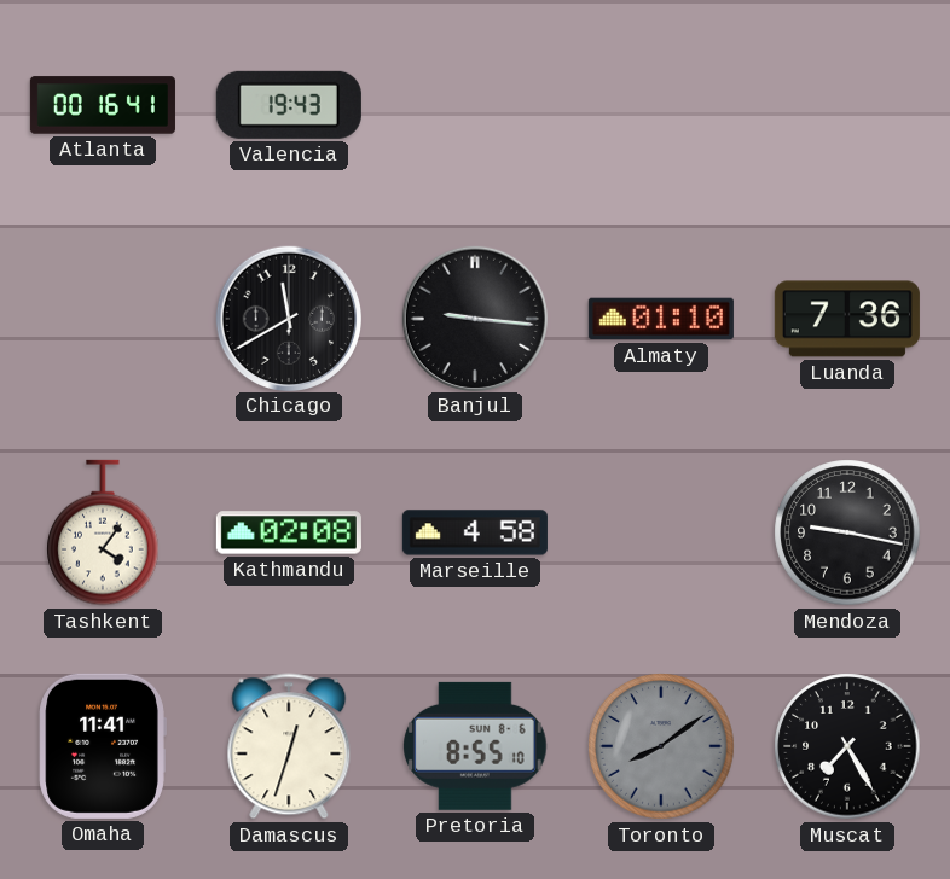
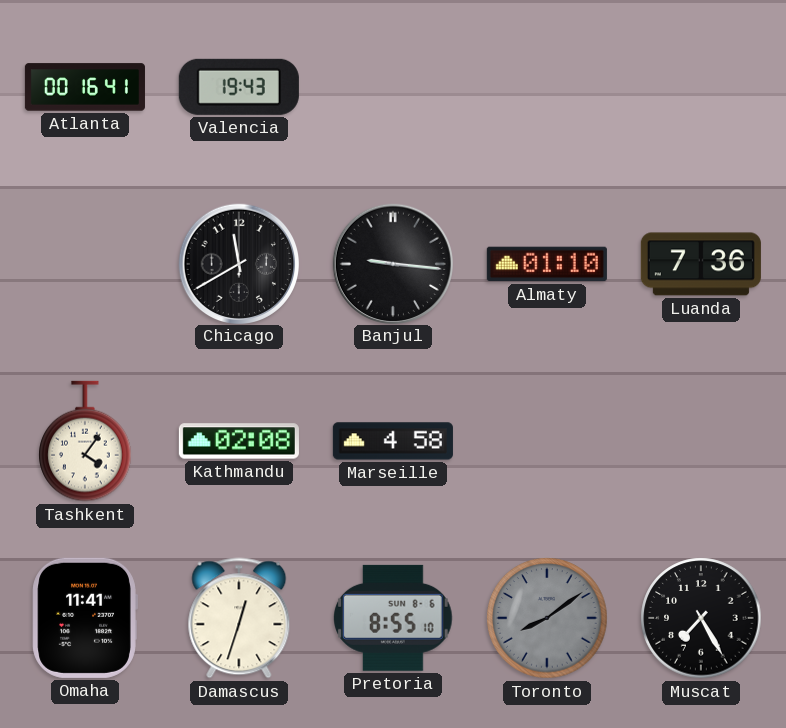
Mendoza: 9:17 -> none
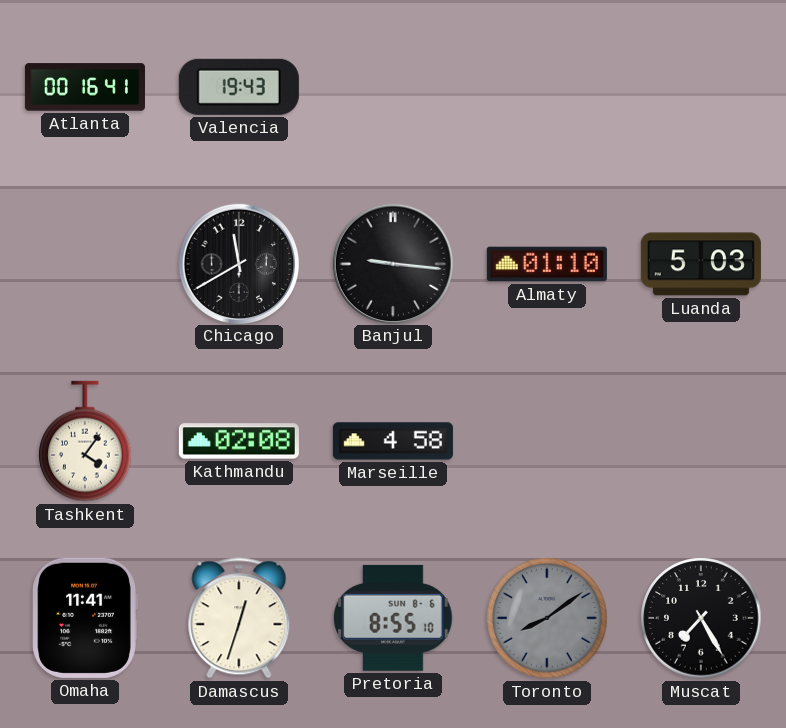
Luanda: 7:36 -> 5:03
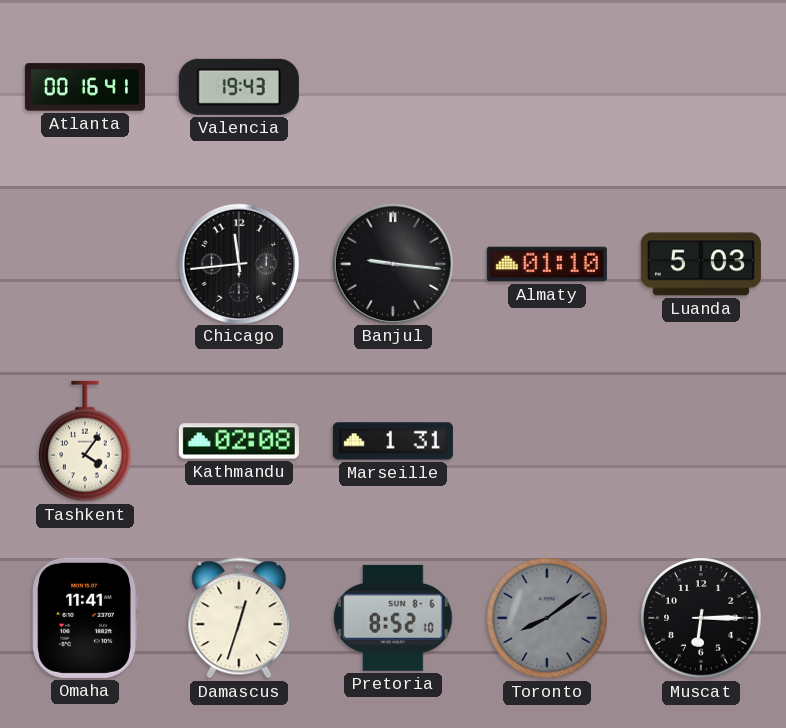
Chicago: 11:40 -> 11:44
Marseille: 4:58 -> 1:31
Pretoria: 8:55 -> 8:52
Muscat: 7:25 -> 6:15
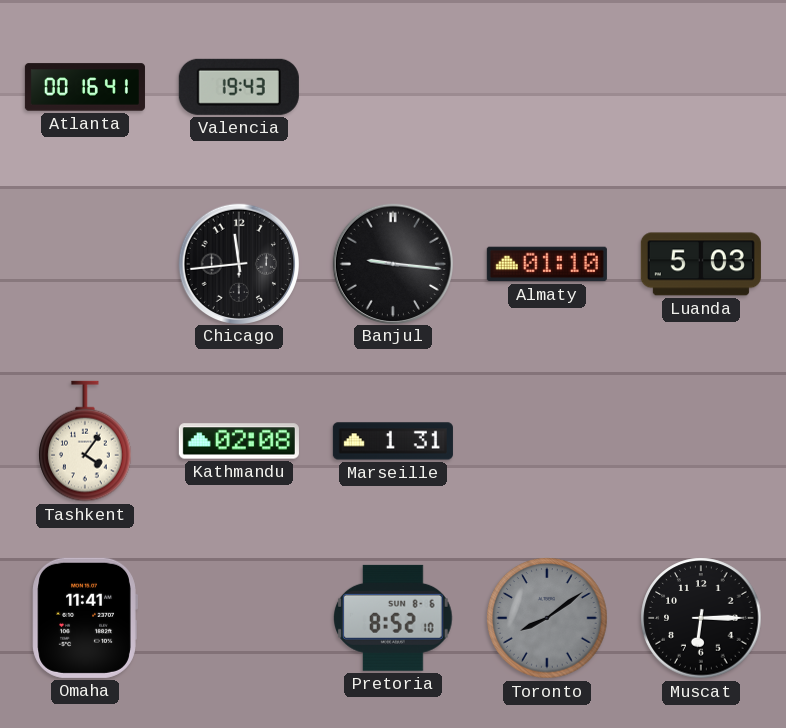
Damascus: 12:33 -> none
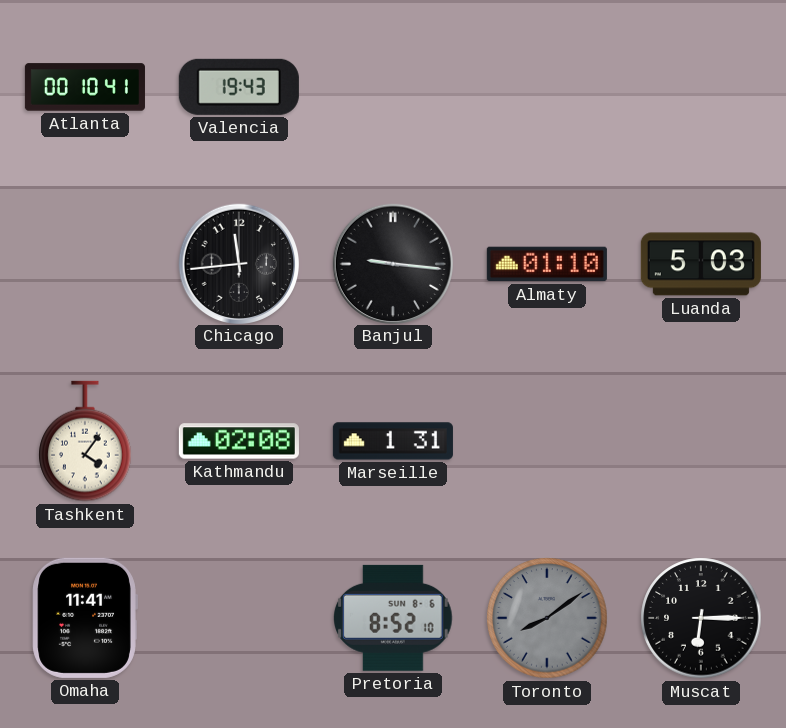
Atlanta: 00:16 -> 00:10
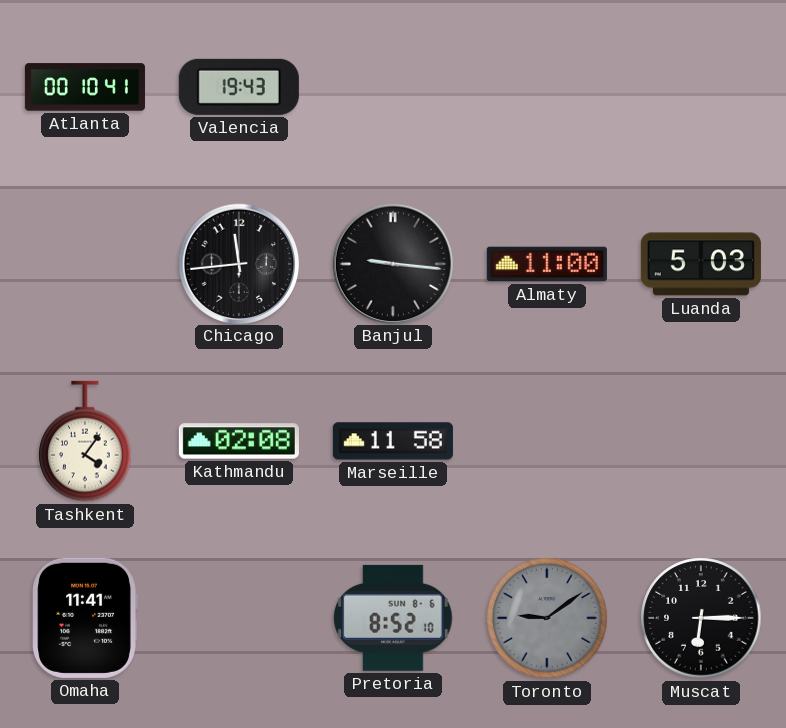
Almaty: 01:10 -> 11:00
Marseille: 1:31 -> 11:58
Toronto: 8:09 -> 9:09
